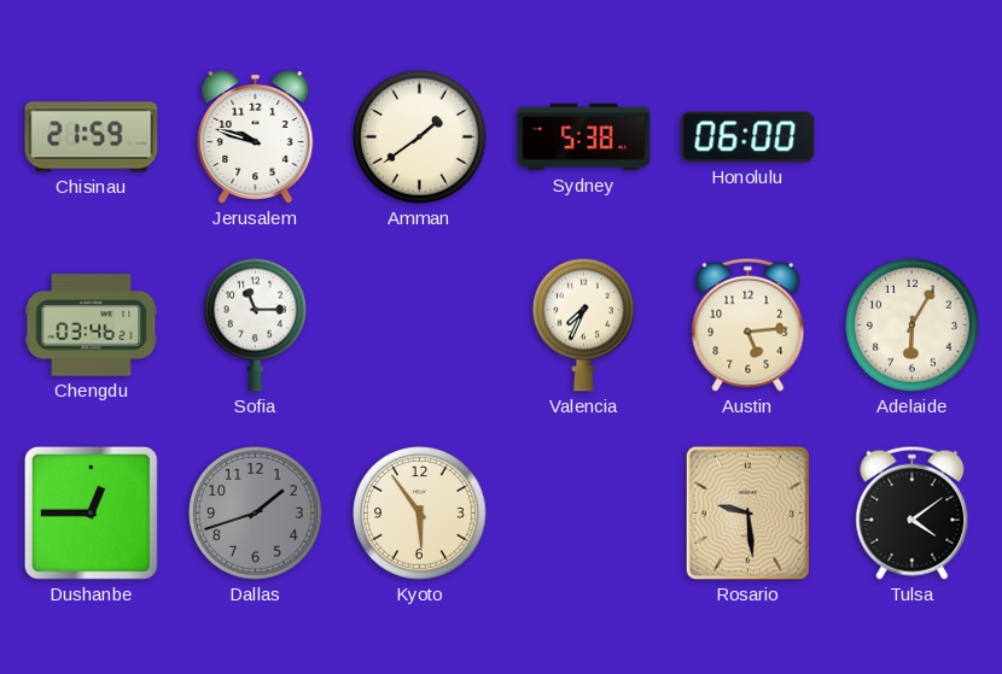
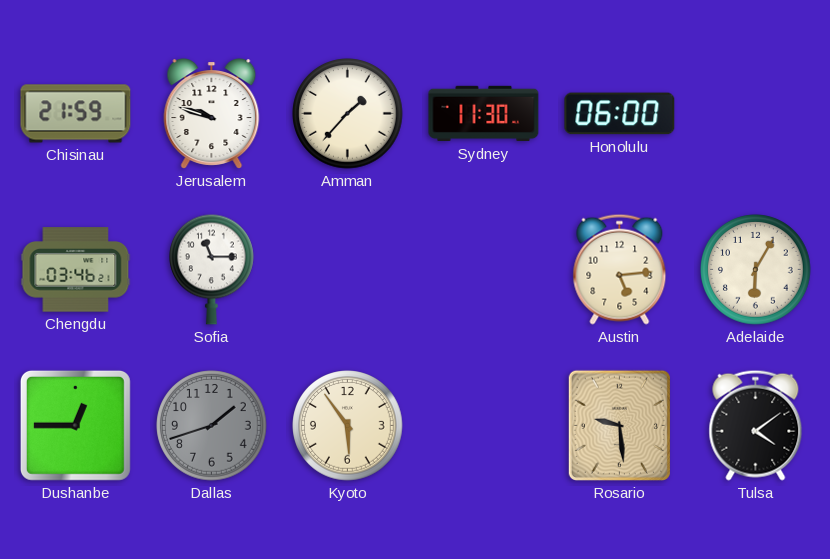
Amman: 1:39 -> 1:37
Sydney: 5:38 -> 11:30
Valencia: 7:34 -> none
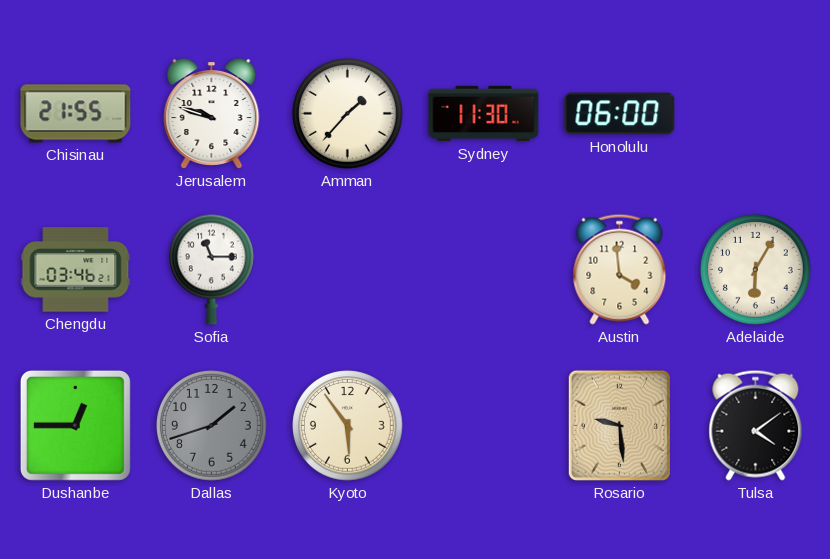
Chisinau: 21:59 -> 21:55
Austin: 5:14 -> 3:59
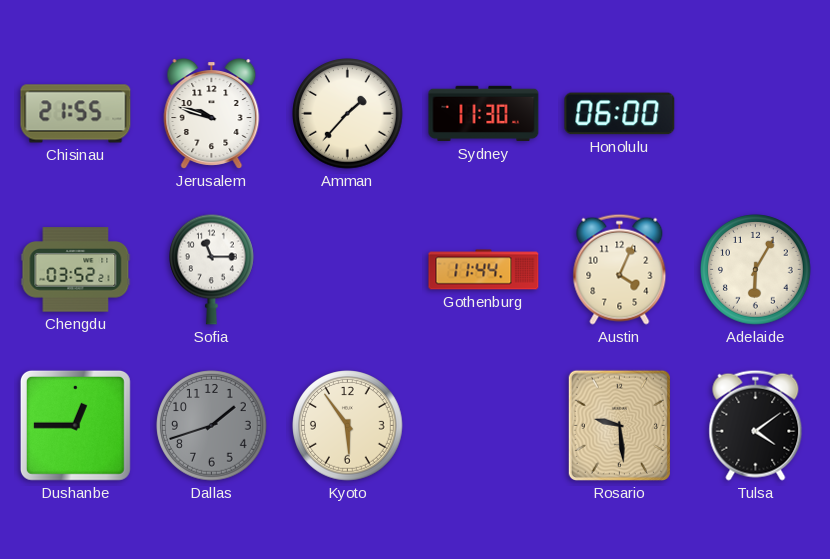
Chengdu: 03:46 -> 03:52
Gothenburg: none -> 11:44
Austin: 3:59 -> 4:04
